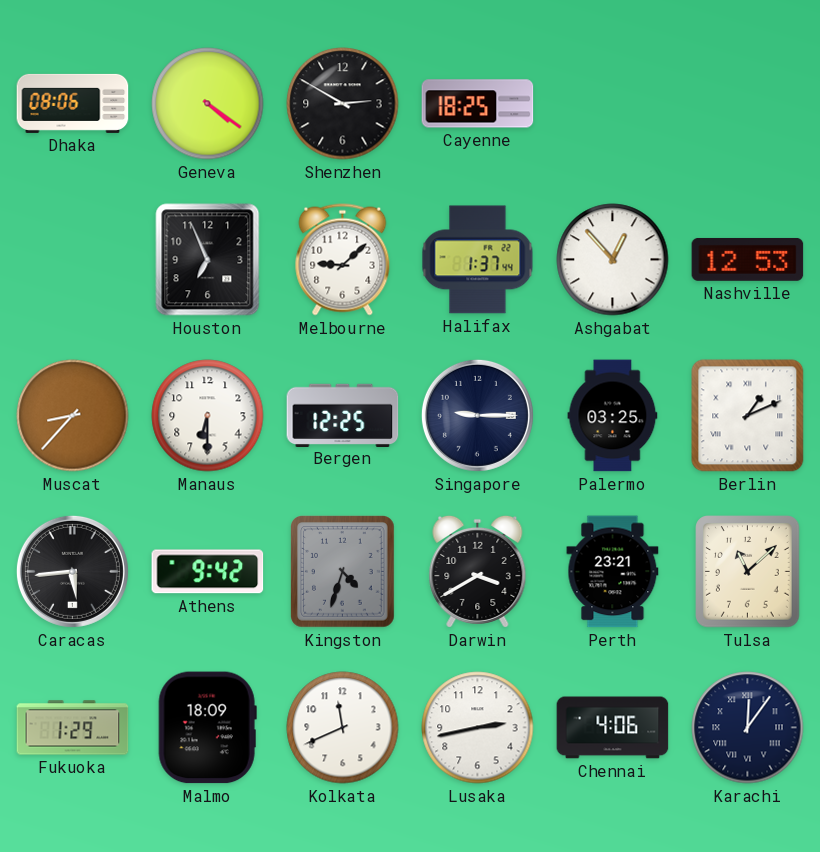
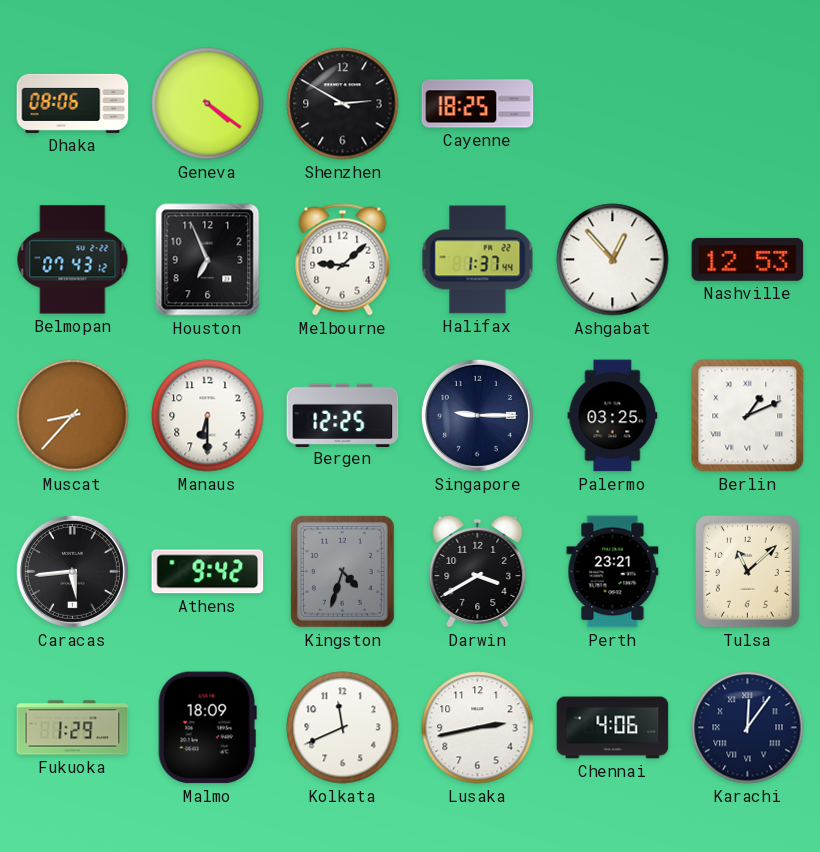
Belmopan: none -> 07:43
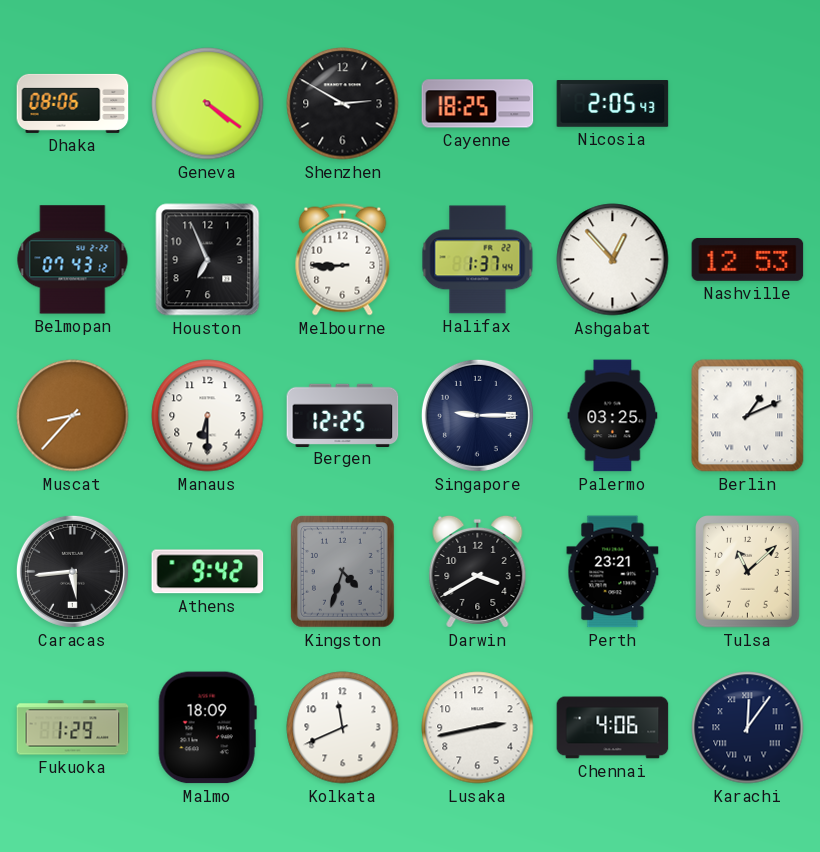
Nicosia: none -> 2:05
Melbourne: 9:08 -> 8:45
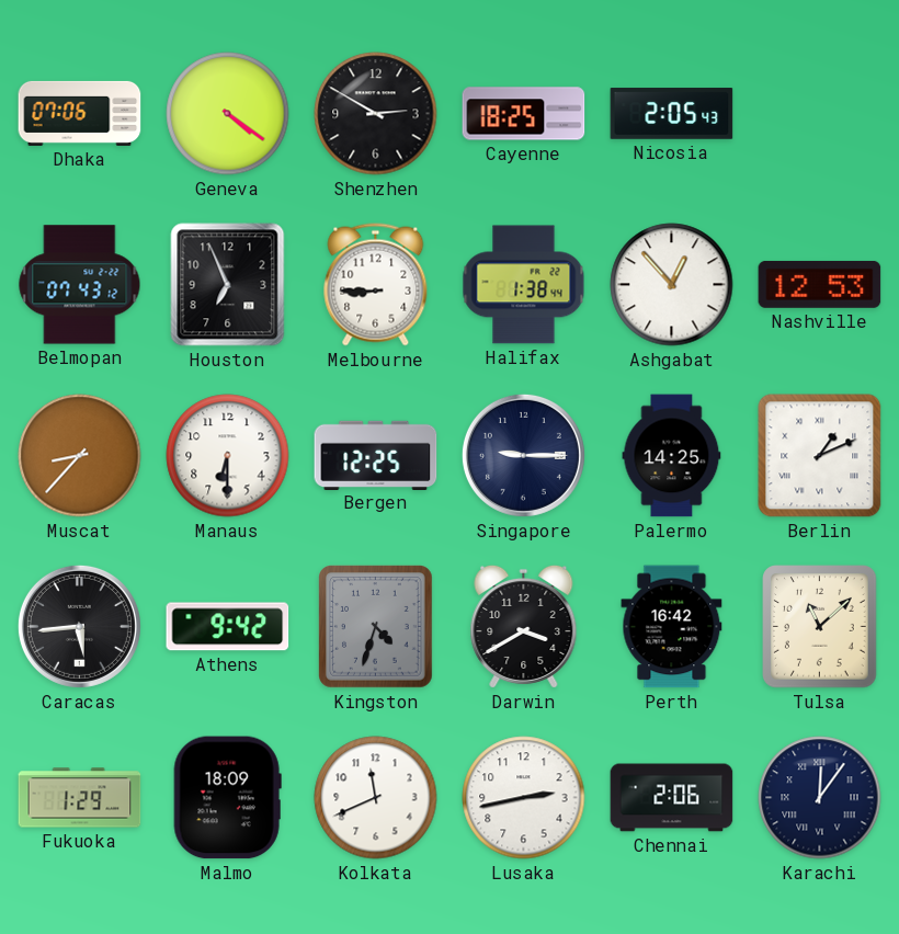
Dhaka: 08:06 -> 07:06
Halifax: 1:37 -> 1:38
Palermo: 03:25 -> 14:25
Perth: 23:21 -> 16:42
Chennai: 4:06 -> 2:06
